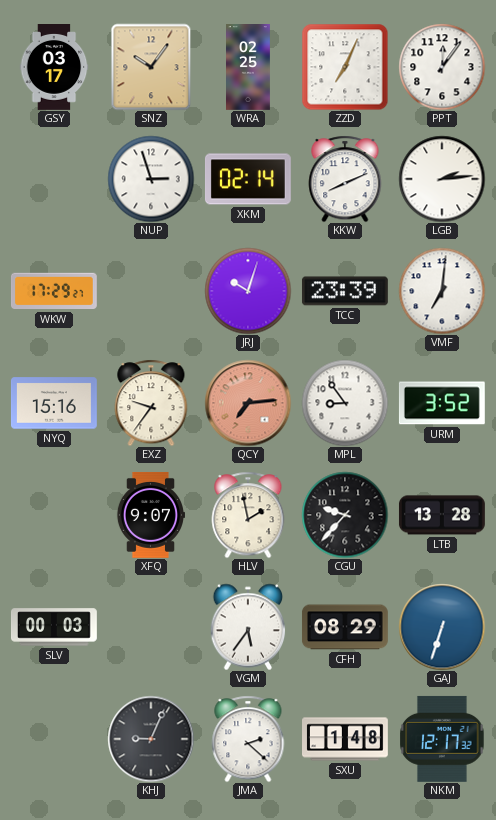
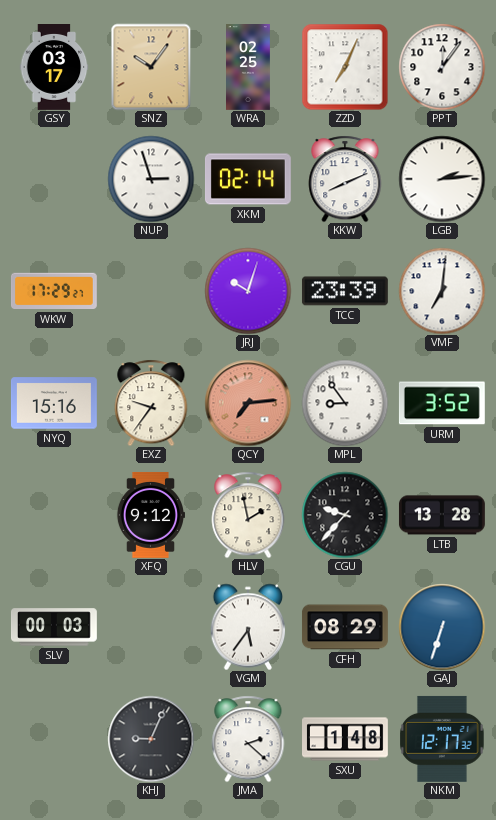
XFQ: 9:07 -> 9:12
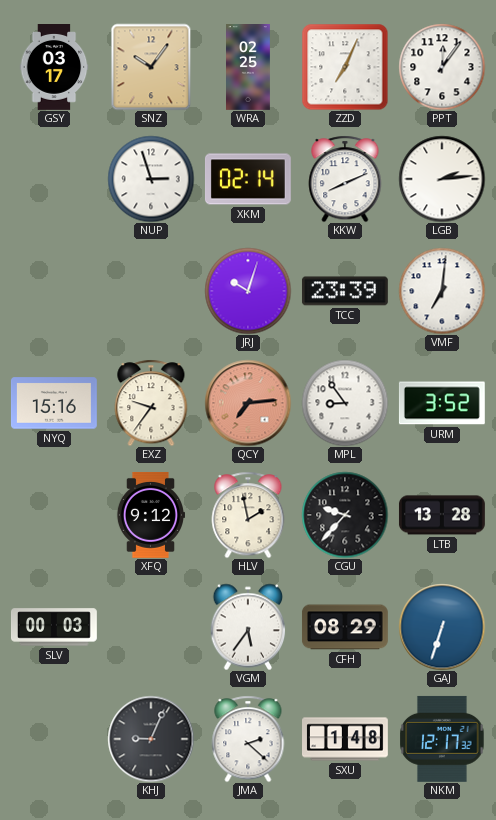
WKW: 17:29 -> none
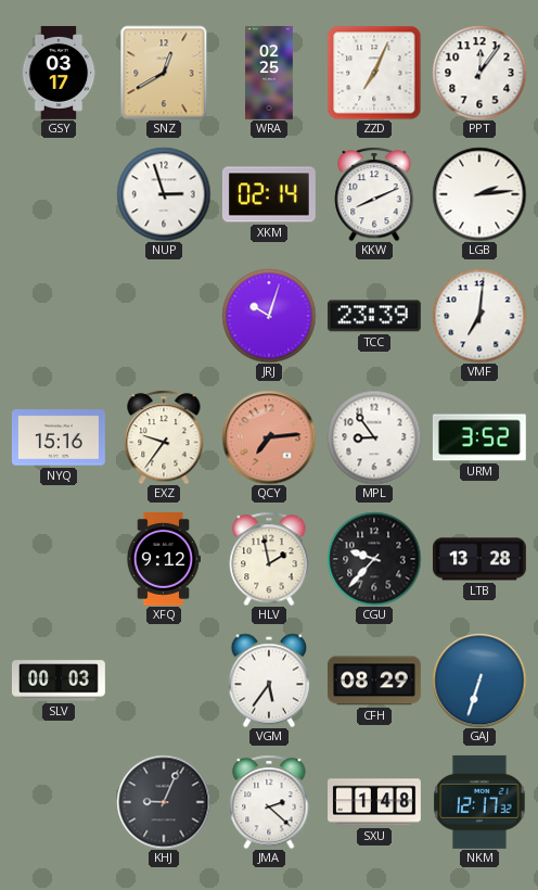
SNZ: 10:06 -> 12:40
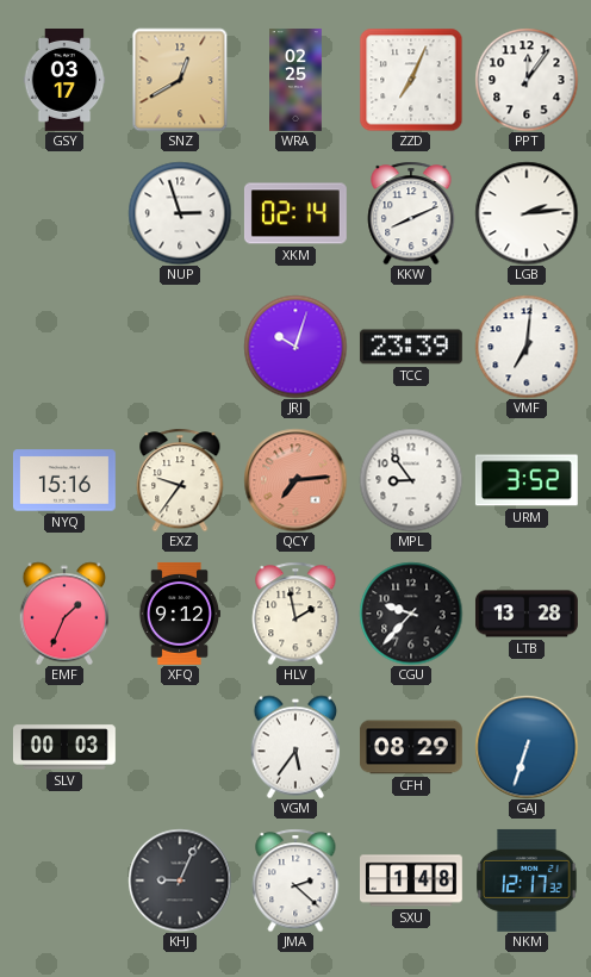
EMF: none -> 1:34
